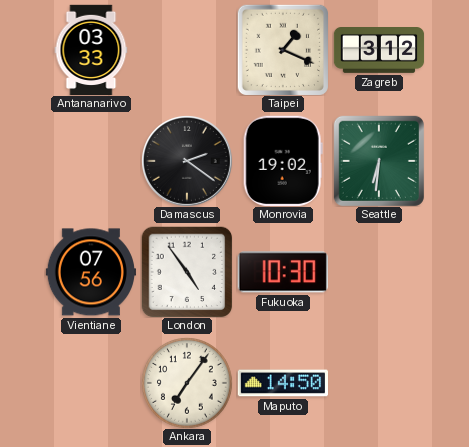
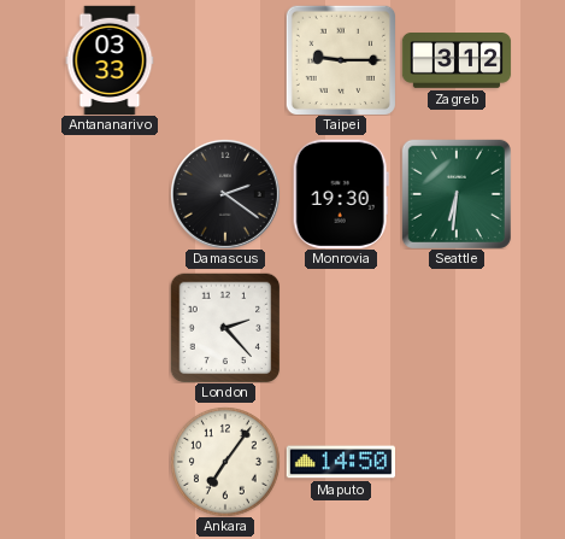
Taipei: 1:19 -> 9:15
Monrovia: 19:02 -> 19:30
Vientiane: 07:56 -> none
London: 4:54 -> 2:23
Fukuoka: 10:30 -> none
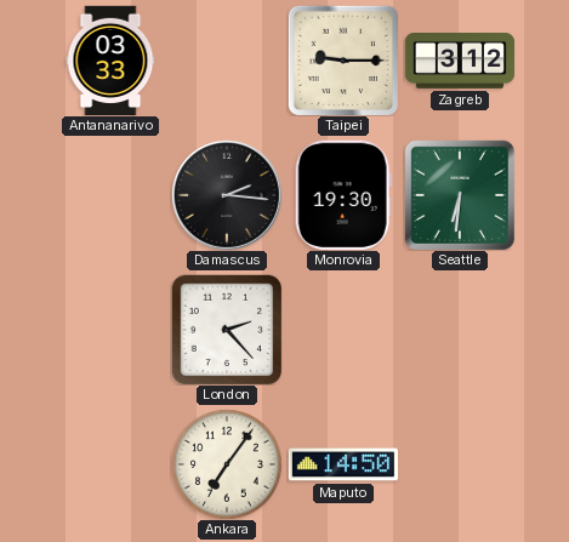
Damascus: 2:21 -> 2:16
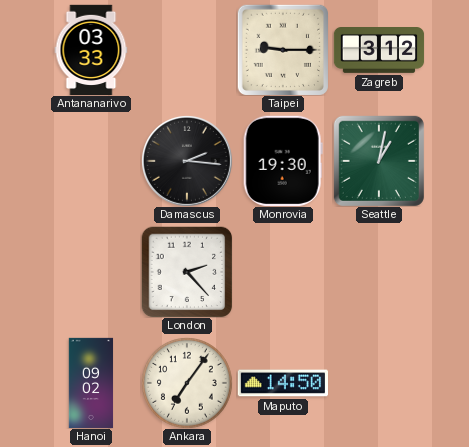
Seattle: 6:31 -> 1:02
Hanoi: none -> 09:02
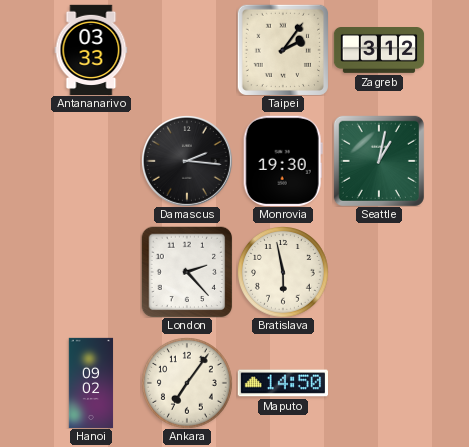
Taipei: 9:15 -> 2:06
Bratislava: none -> 5:58
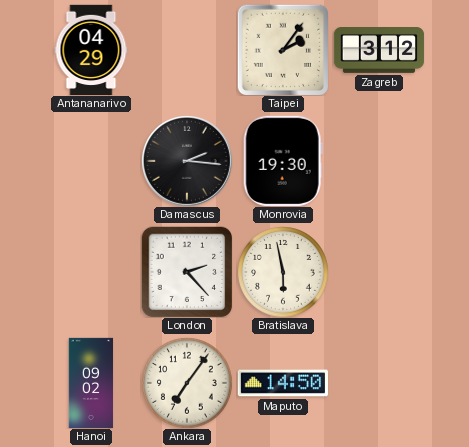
Antananarivo: 03:33 -> 04:29
Seattle: 1:02 -> none
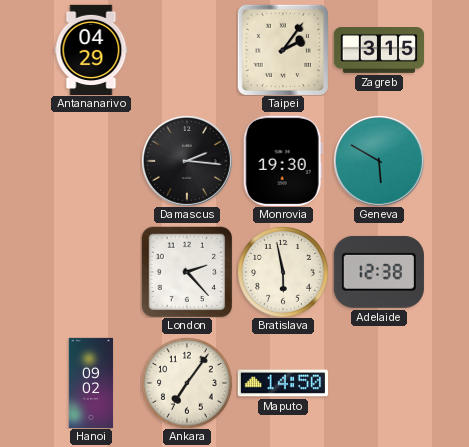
Zagreb: 3:12 -> 3:15
Geneva: none -> 5:50
Adelaide: none -> 12:38
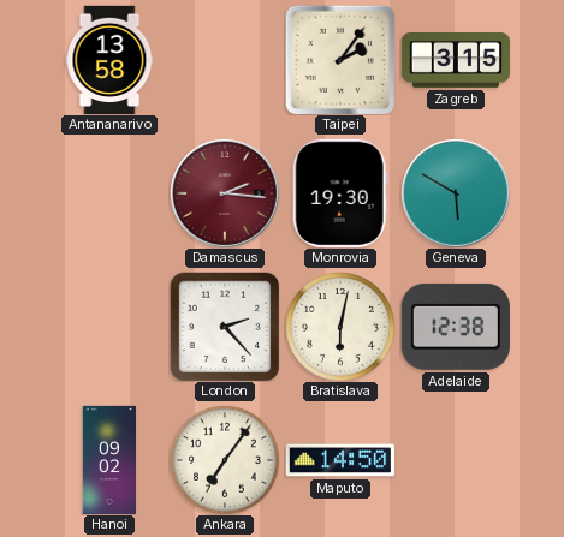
Antananarivo: 04:29 -> 13:58
Damascus dial: black -> burgundy
Bratislava: 5:58 -> 6:02
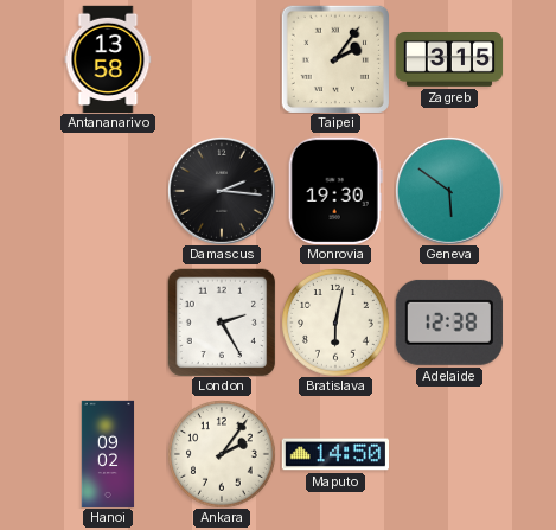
Damascus dial: burgundy -> black
Geneva: 5:50 -> 5:51
London: 2:23 -> 2:25
Ankara: 7:06 -> 2:06
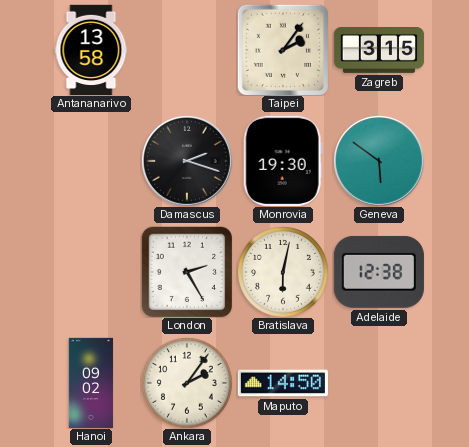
Damascus: 2:16 -> 2:18
